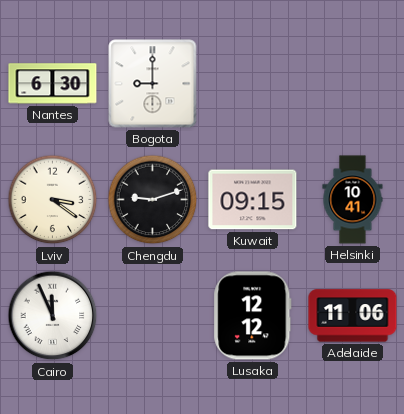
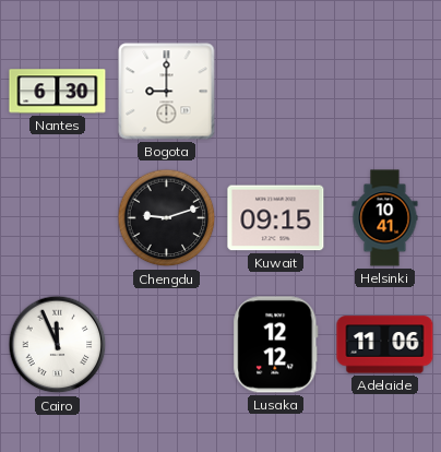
Lviv: 3:21 -> none
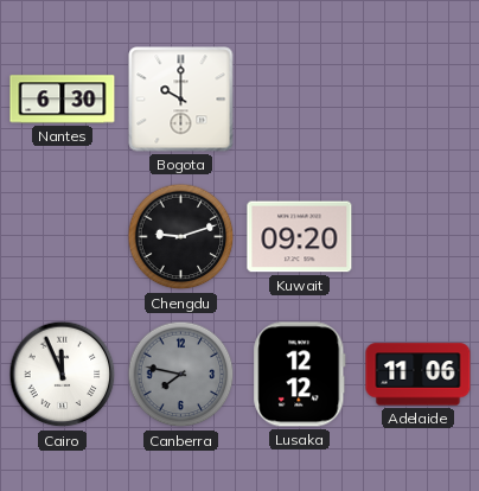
Bogota: 9:00 -> 10:00
Kuwait: 09:15 -> 09:20
Helsinki: 10:41 -> none
Canberra: none -> 7:47
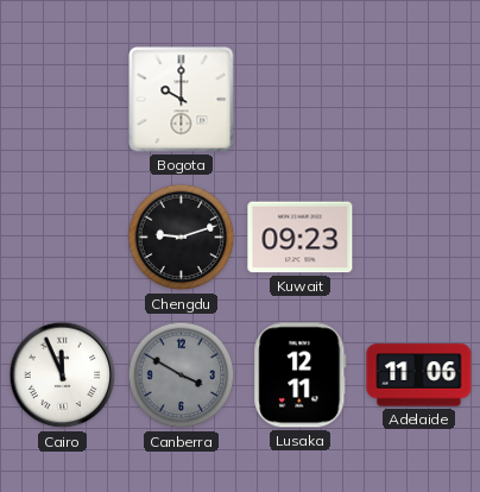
Nantes: 6:30 -> none
Kuwait: 09:20 -> 09:23
Canberra: 7:47 -> 3:50
Lusaka: 12:12 -> 12:11
